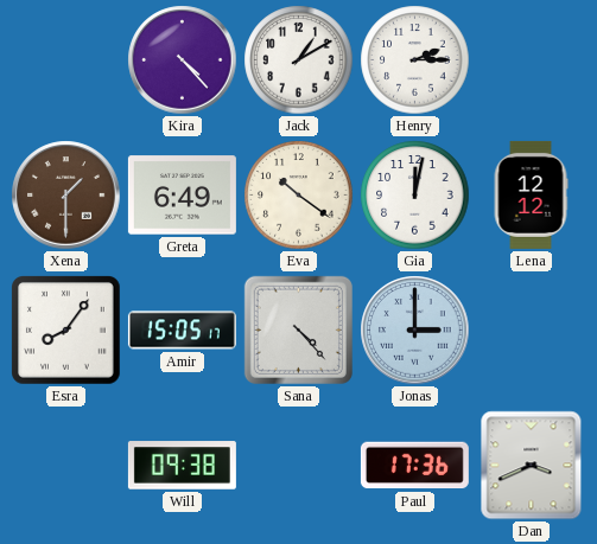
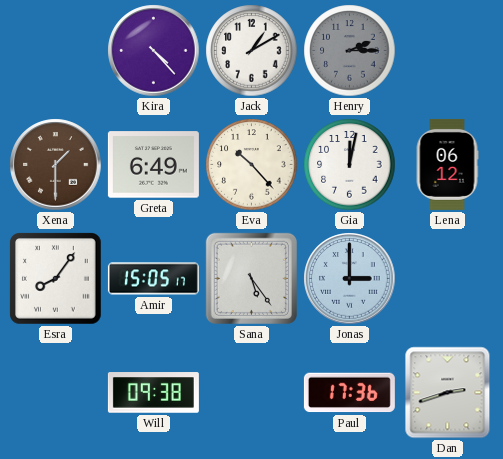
Henry dial: white -> grey
Eva: 10:21 -> 10:23
Lena: 12:12 -> 06:12
Sana: 4:23 -> 5:24
Dan: 3:41 -> 2:42
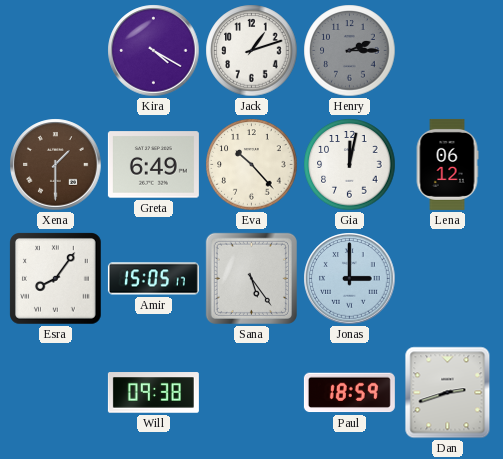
Kira: 4:23 -> 4:20
Jack: 1:10 -> 1:12
Paul: 17:36 -> 18:59
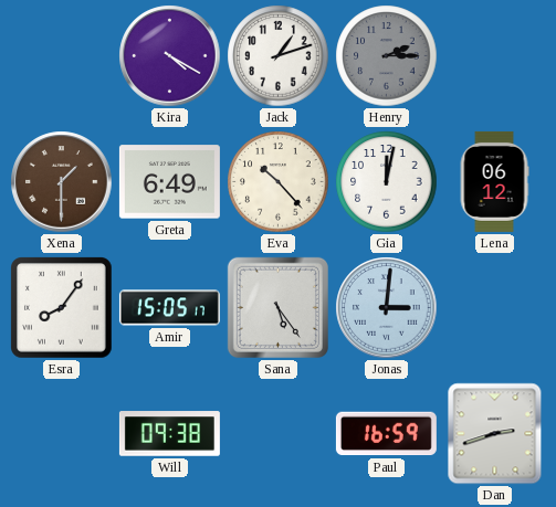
Jonas: 3:00 -> 3:01
Paul: 18:59 -> 16:59
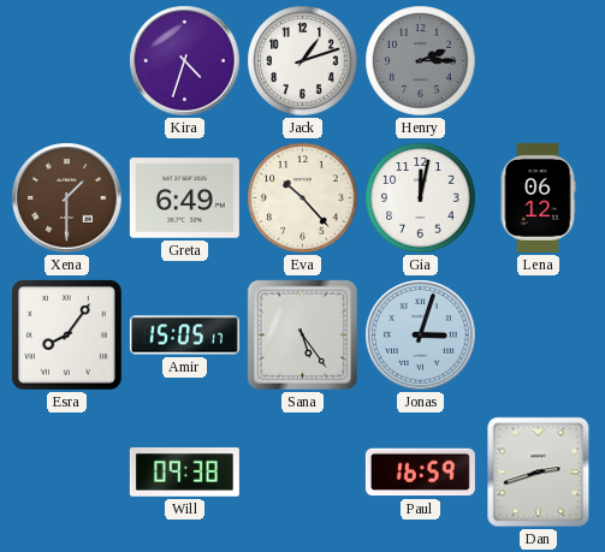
Kira: 4:20 -> 4:33
Jonas: 3:01 -> 3:03
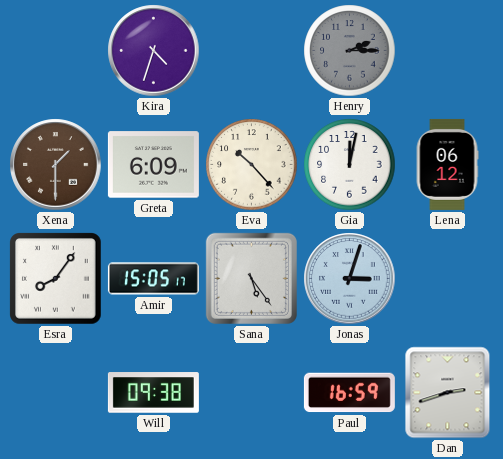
Jack: 1:12 -> none
Greta: 6:49 -> 6:09
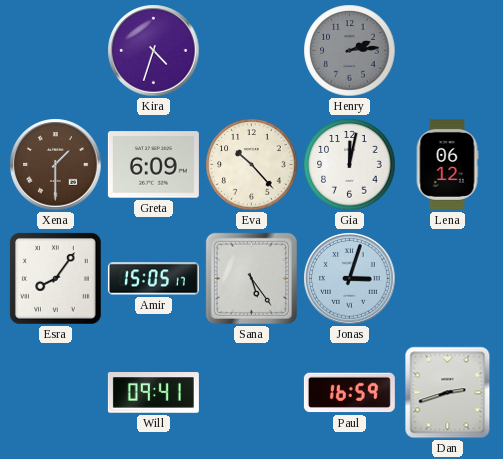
Henry: 2:15 -> 2:14
Will: 09:38 -> 09:41
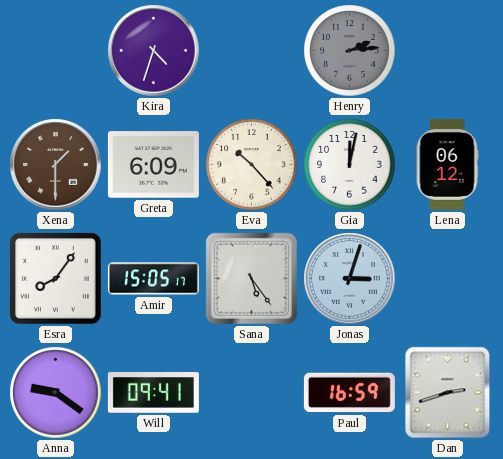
Anna: none -> 9:21
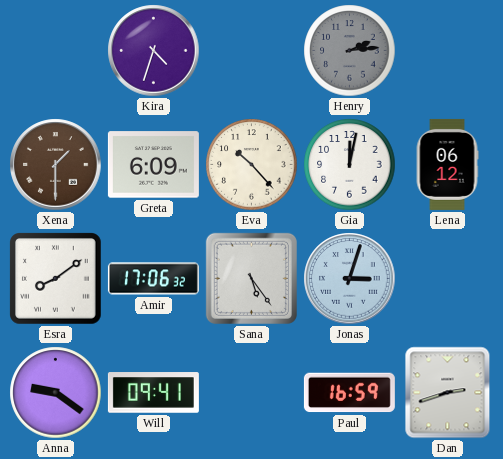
Esra: 8:06 -> 8:09
Amir: 15:05 -> 17:06
